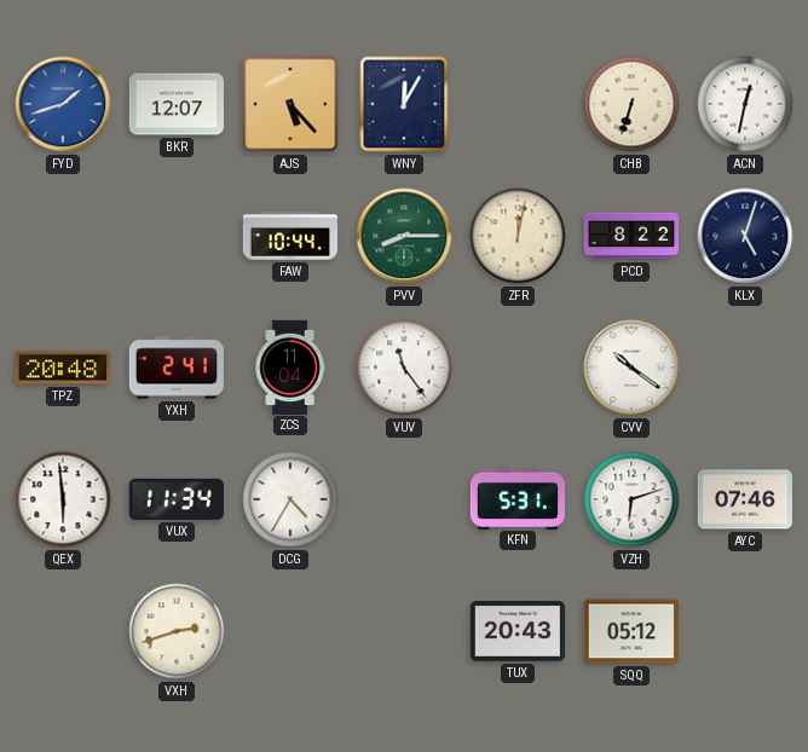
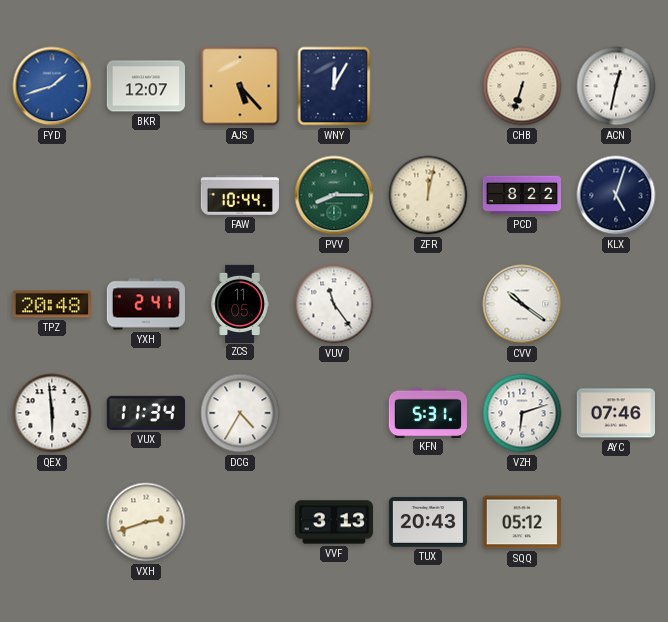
ZCS: 11:04 -> 11:05
VVF: none -> 3:13
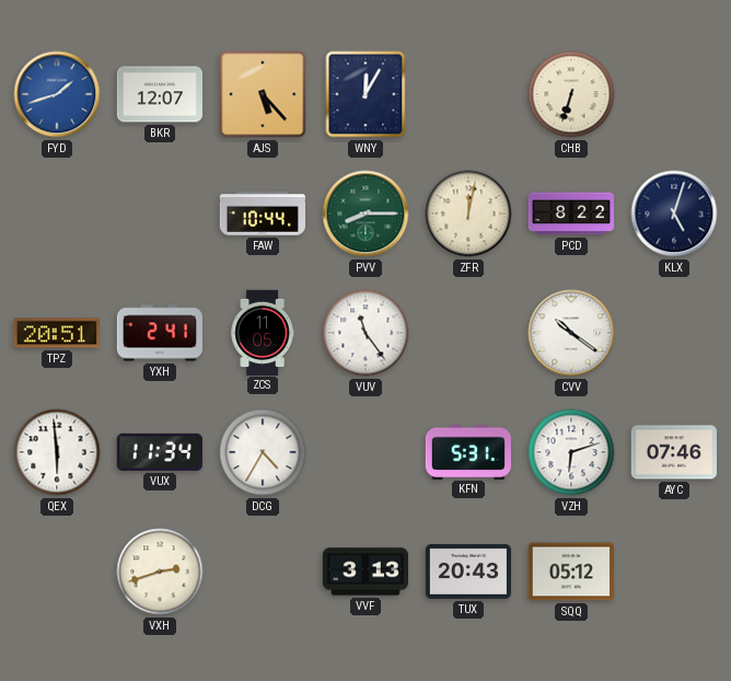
ACN: 12:32 -> none
TPZ: 20:48 -> 20:51
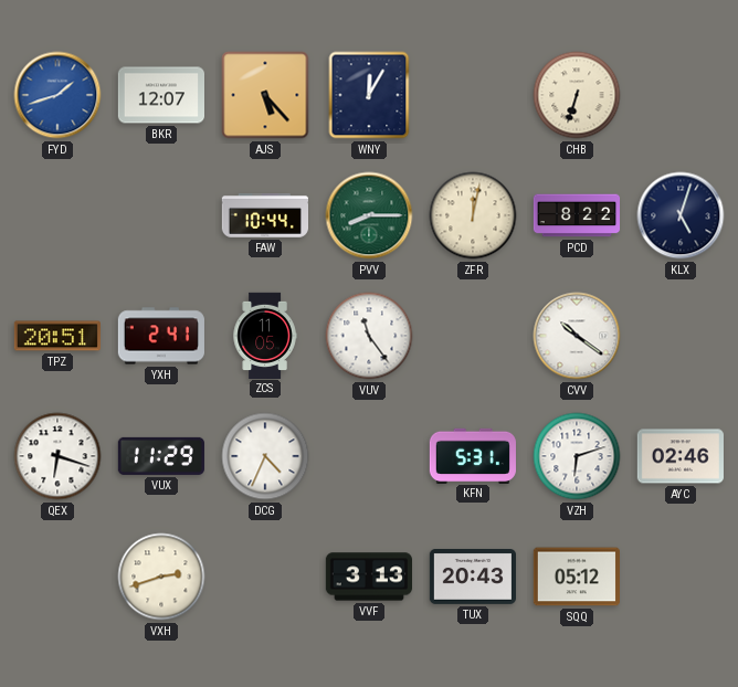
QEX: 5:59 -> 6:18
VUX: 11:34 -> 11:29
DCG: 4:35 -> 4:34
AYC: 07:46 -> 02:46
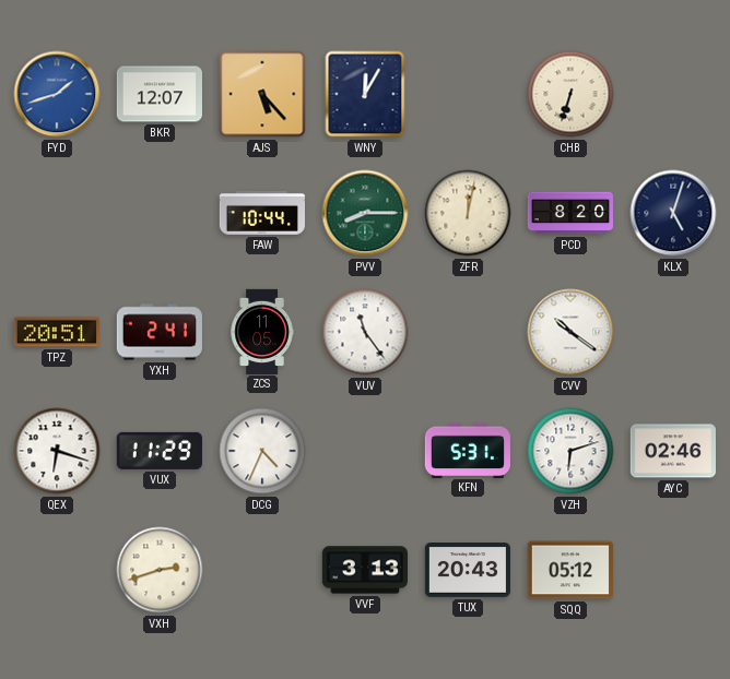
PCD: 8:22 -> 8:20
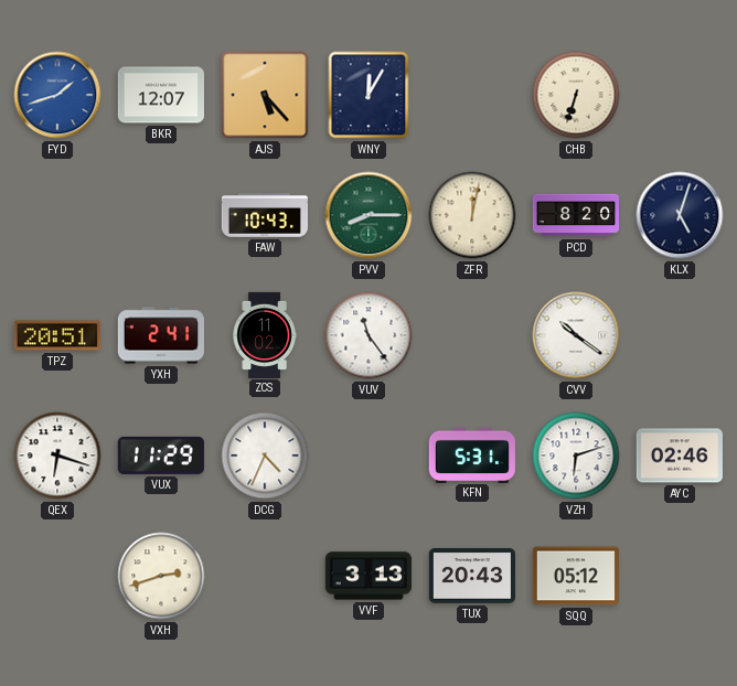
FAW: 10:44 -> 10:43
ZCS: 11:05 -> 11:02
